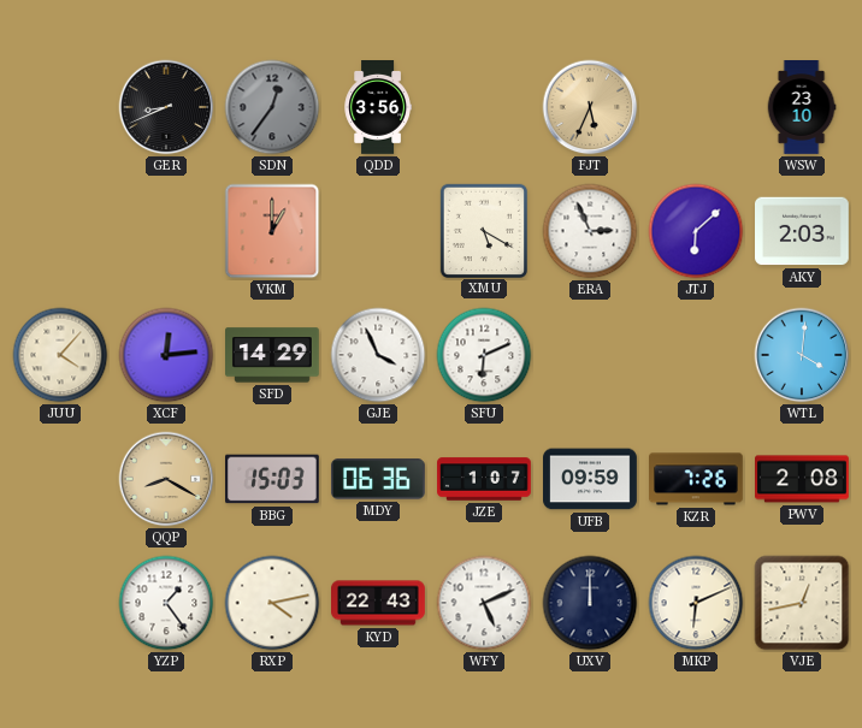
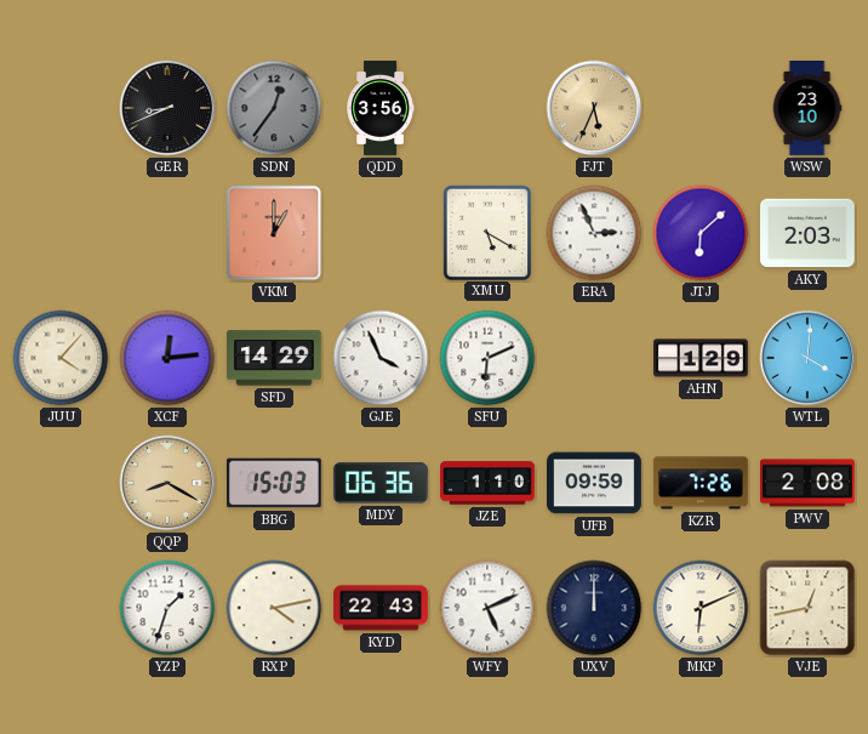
AHN: none -> 1:29
JZE: 1:07 -> 1:10
YZP: 1:24 -> 1:33
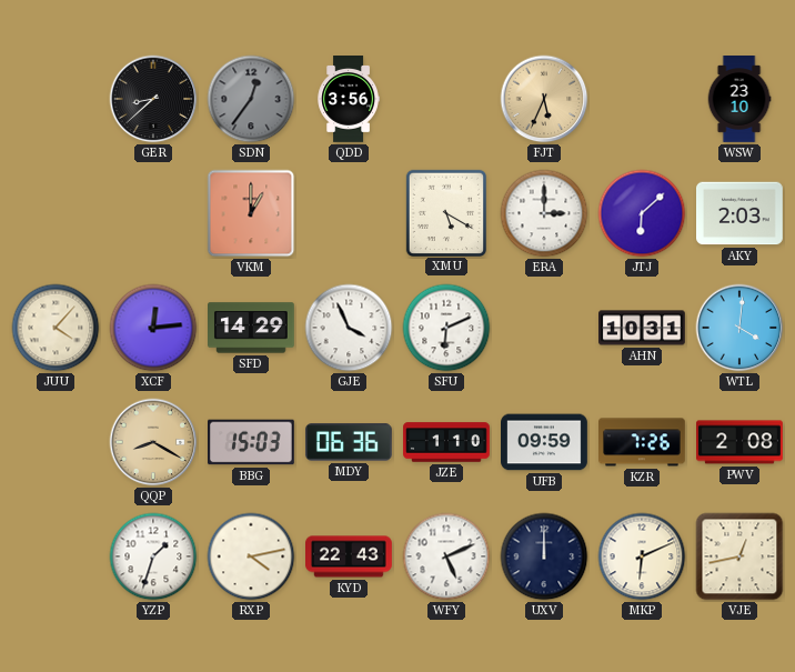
GER: 8:41 -> 8:38
ERA: 2:56 -> 3:00
AHN: 1:29 -> 10:31
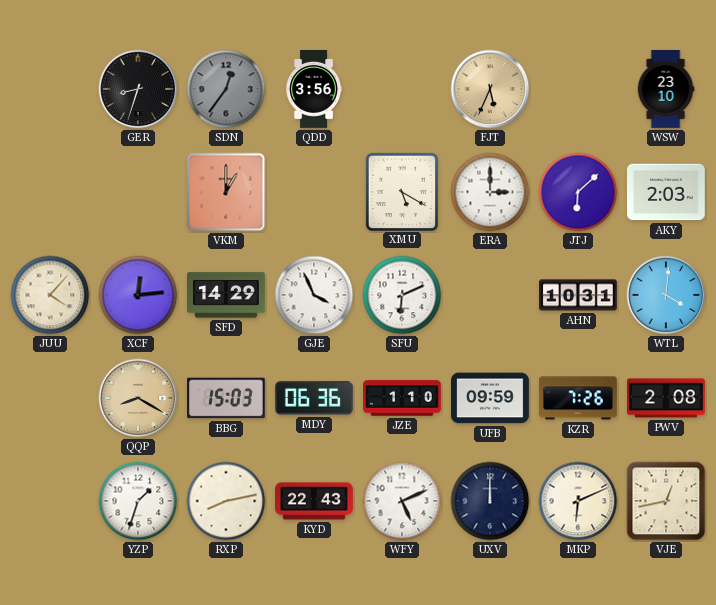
GER: 8:38 -> 8:33
RXP: 4:13 -> 8:13
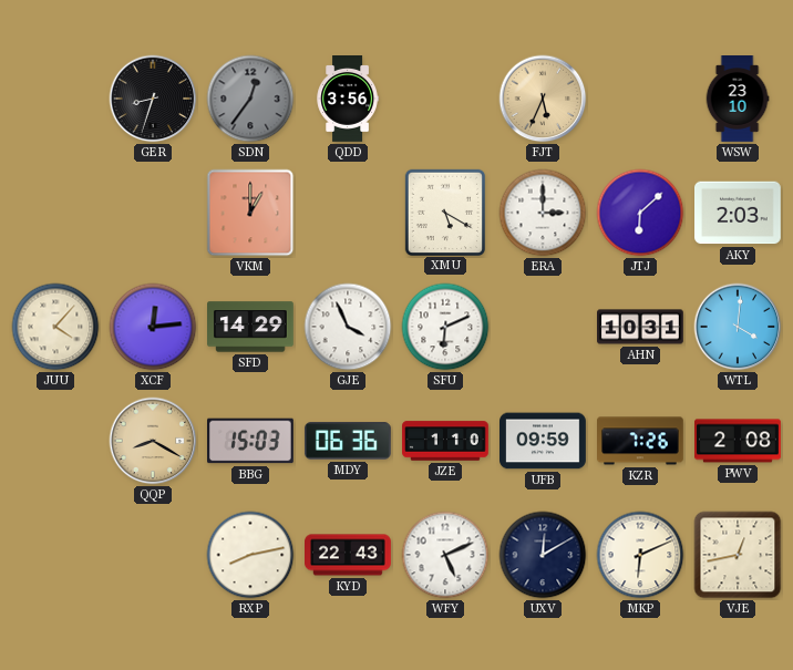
YZP: 1:33 -> none
UXV: 12:00 -> 12:10
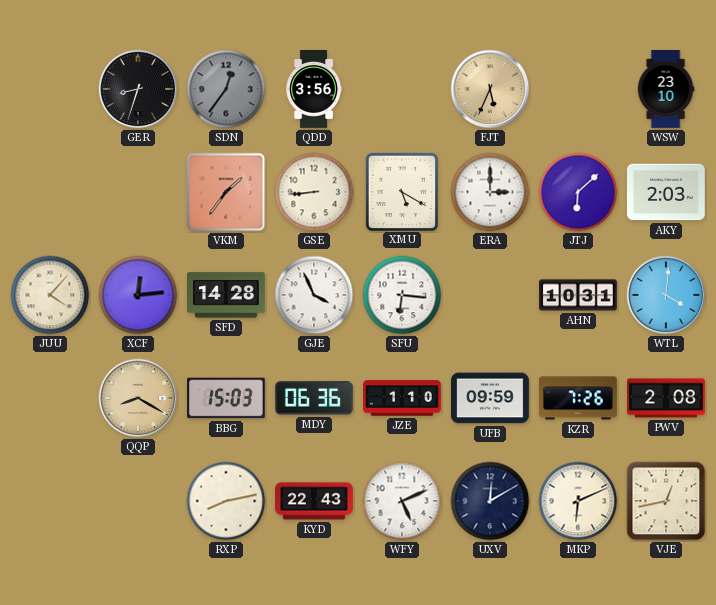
VKM: 1:00 -> 1:36
GSE: none -> 8:44
SFD: 14:29 -> 14:28
SFU: 6:11 -> 6:16
